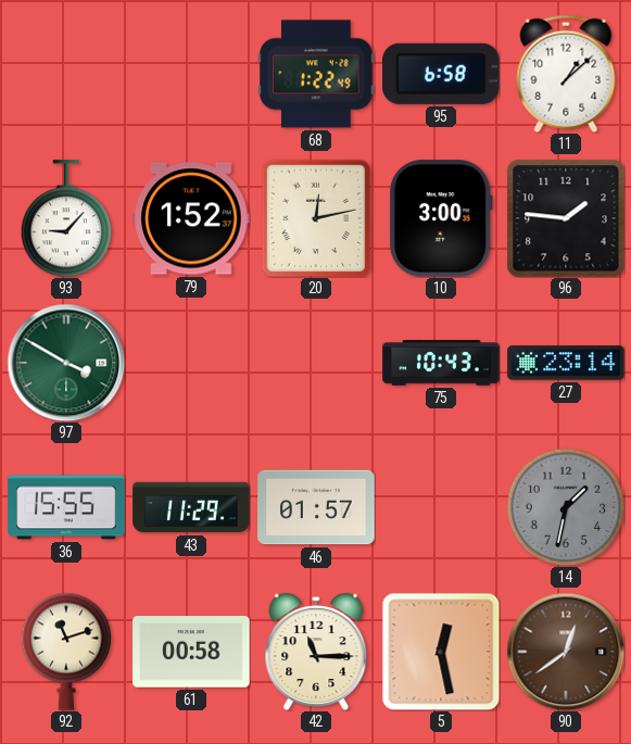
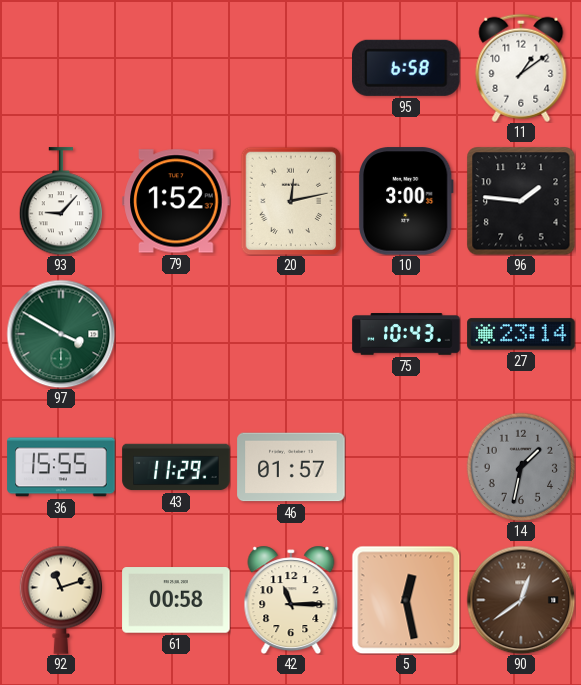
68: 1:22 -> none
11: 1:08 -> 1:09
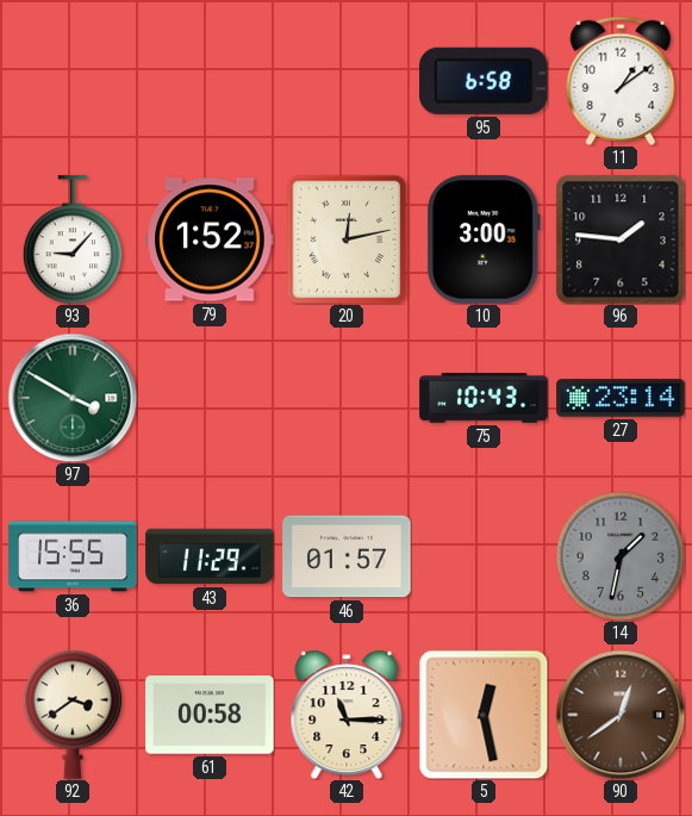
92: 11:12 -> 3:39
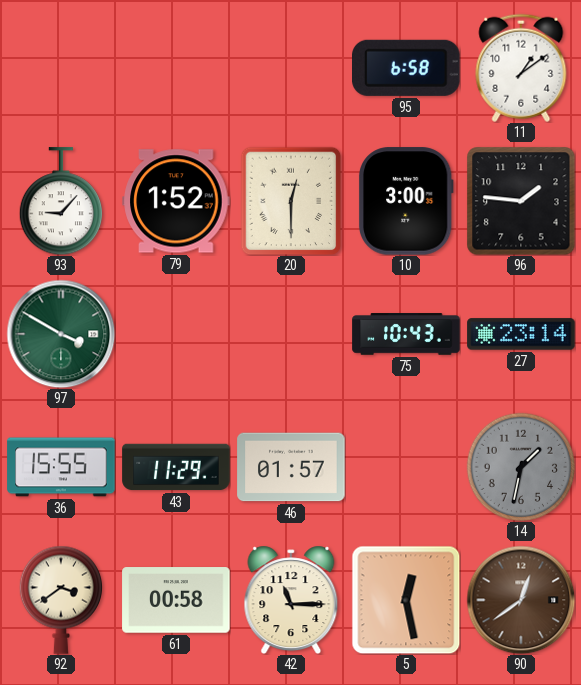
20: 12:13 -> 12:30
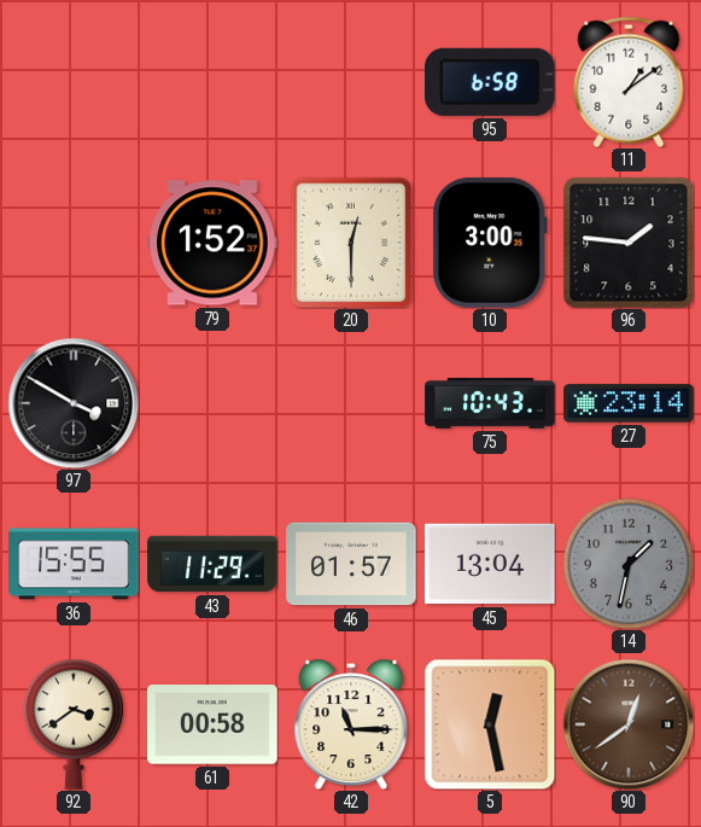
93: 9:07 -> none
97 dial: green -> black
45: none -> 13:04
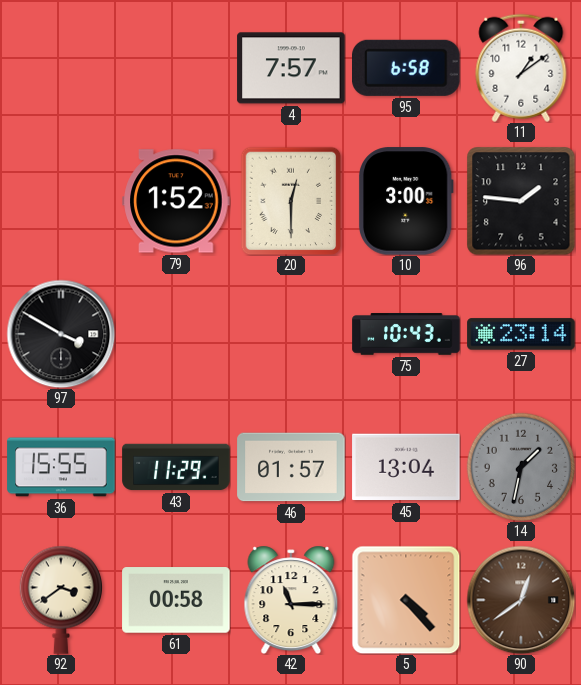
4: none -> 7:57
5: 12:28 -> 4:23
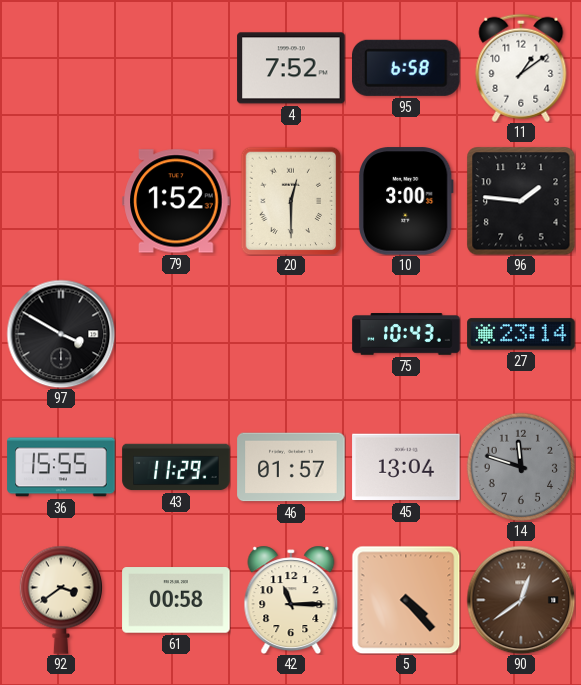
4: 7:57 -> 7:52
14: 1:32 -> 11:48
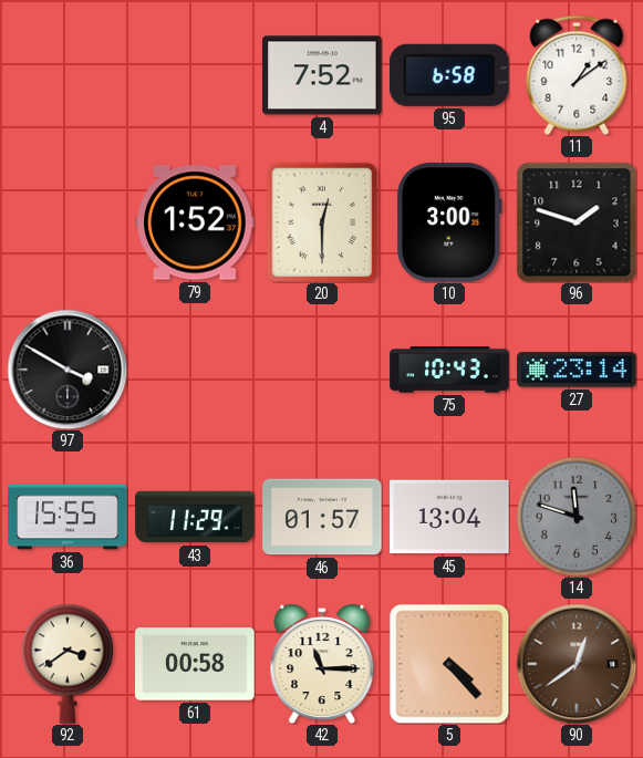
96: 1:46 -> 1:48
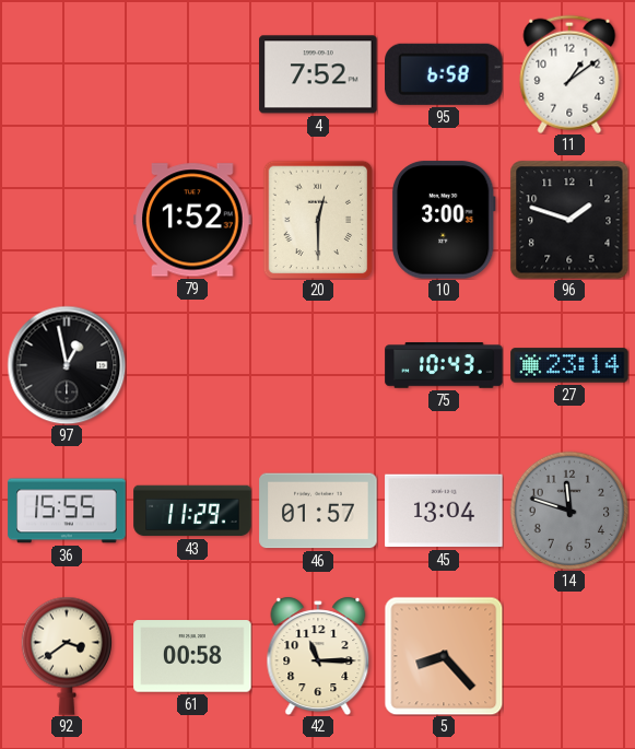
97: 3:50 -> 12:58
5: 4:23 -> 8:23
90: 12:39 -> none
